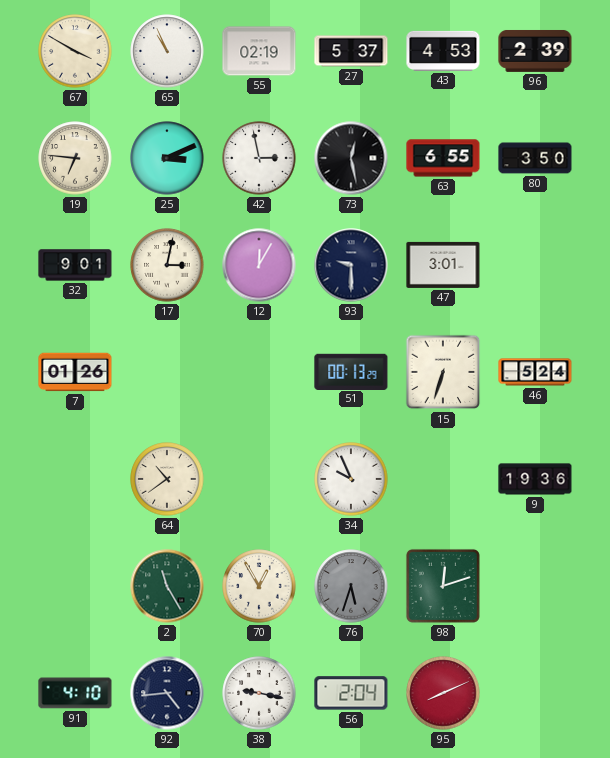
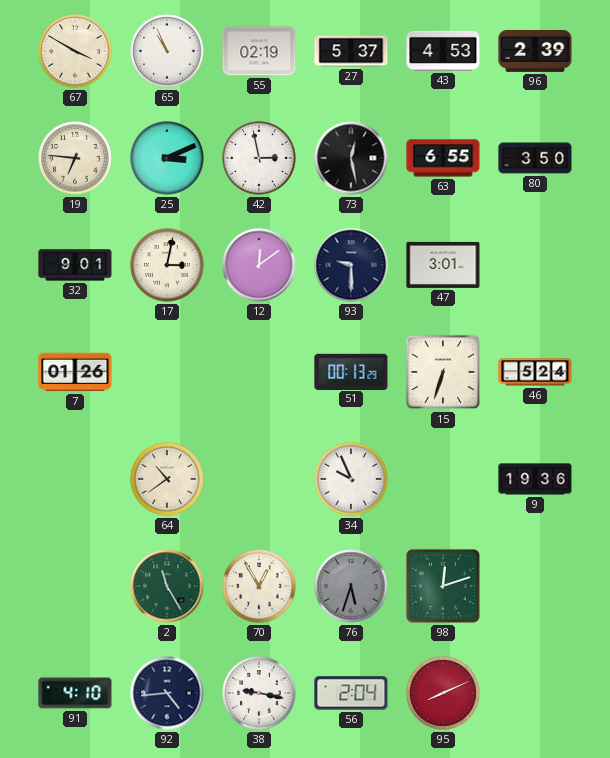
12: 12:05 -> 12:09
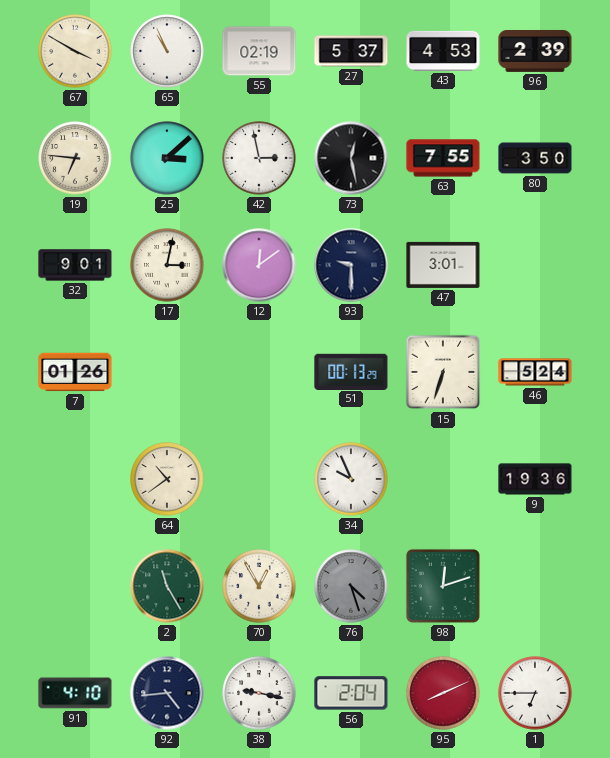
25: 3:11 -> 3:08
63: 6:55 -> 7:55
76: 5:33 -> 4:27
1: none -> 6:45
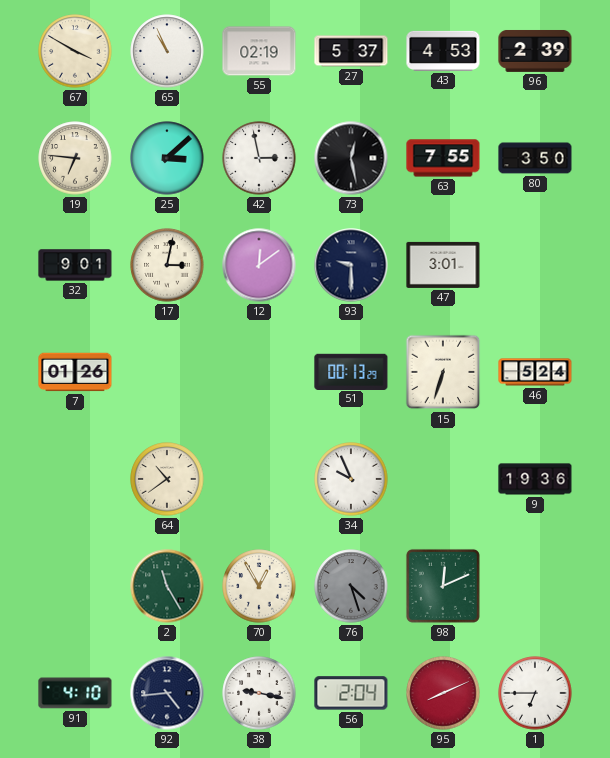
98: 12:12 -> 12:11
